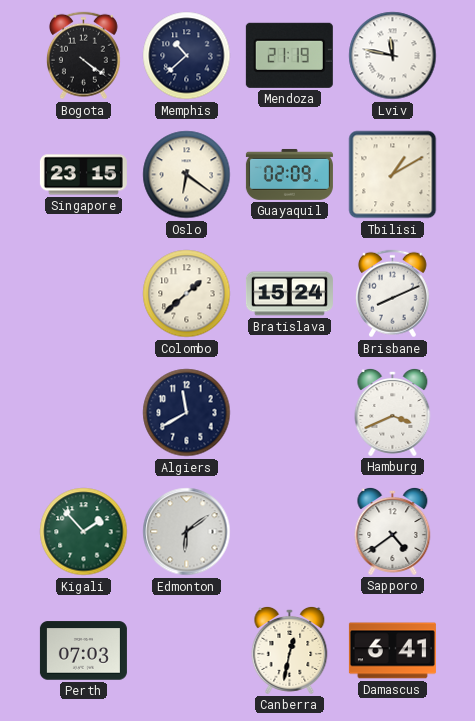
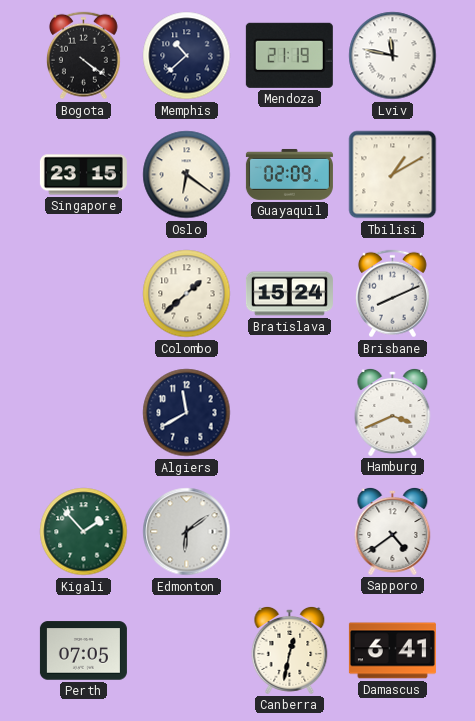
Perth: 07:03 -> 07:05
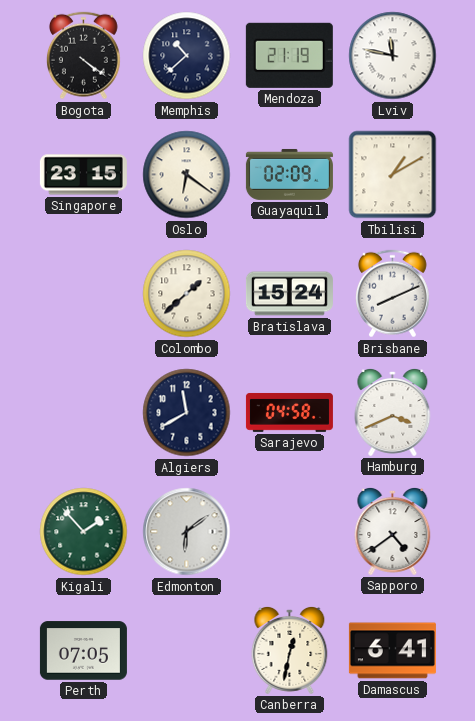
Sarajevo: none -> 04:58
